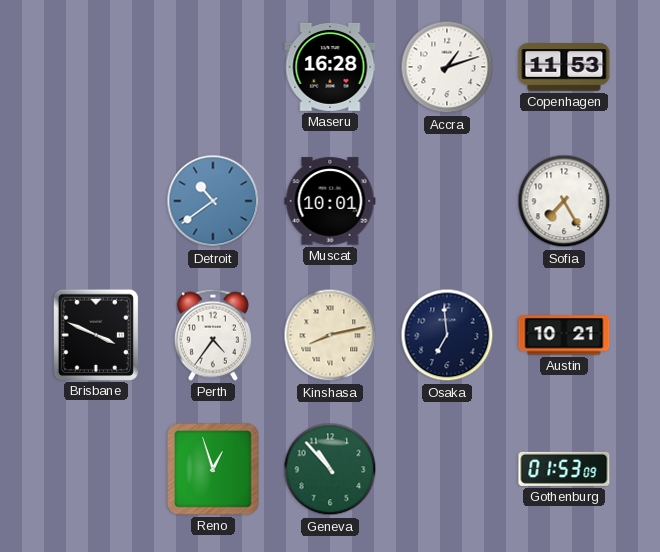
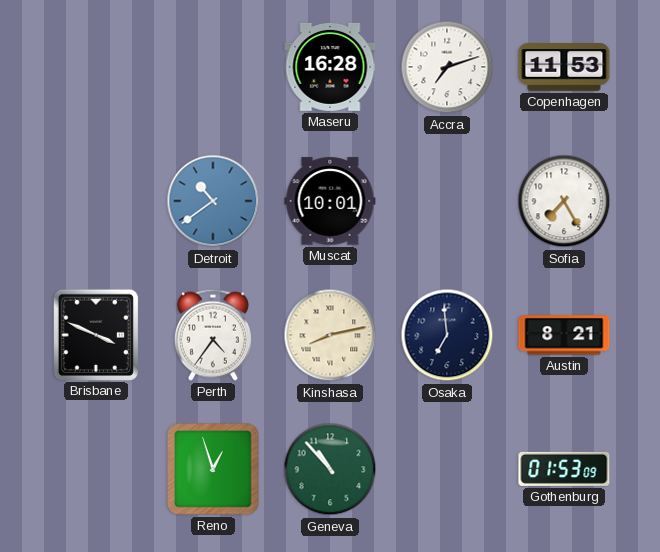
Accra: 1:12 -> 7:12
Austin: 10:21 -> 8:21
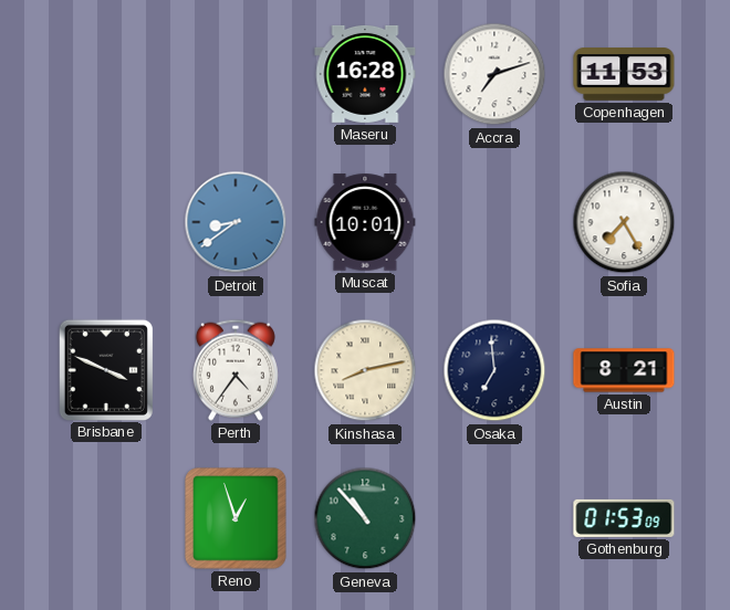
Detroit: 10:39 -> 8:39
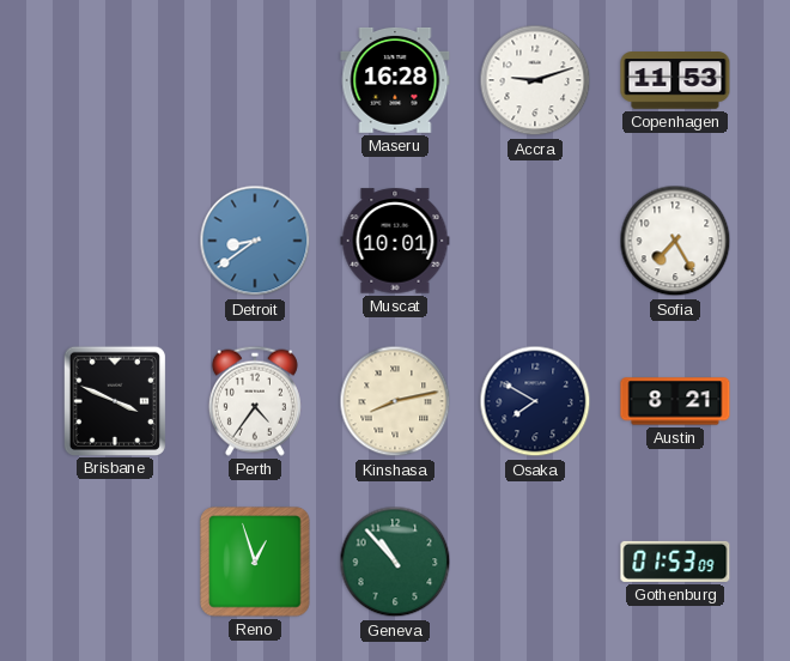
Accra: 7:12 -> 9:12
Osaka: 6:59 -> 7:50
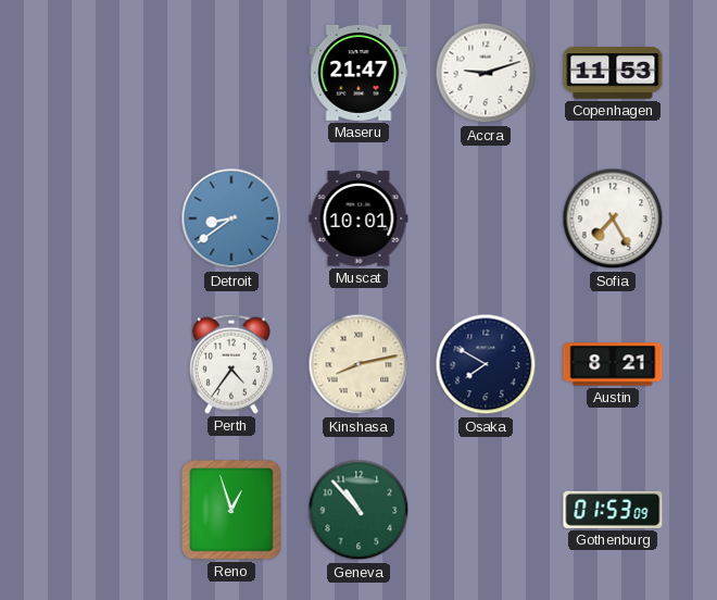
Maseru: 16:28 -> 21:47
Brisbane: 3:49 -> none
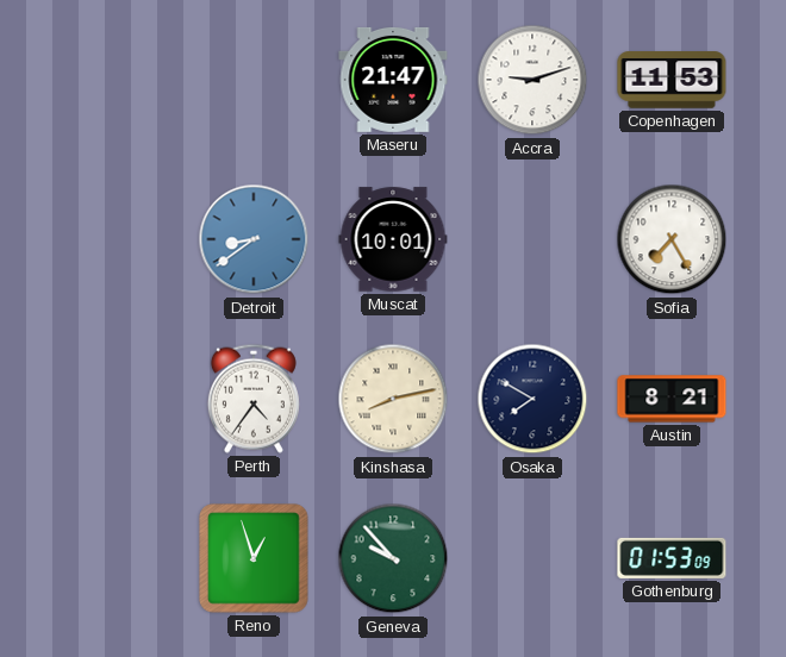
Geneva: 10:53 -> 9:53
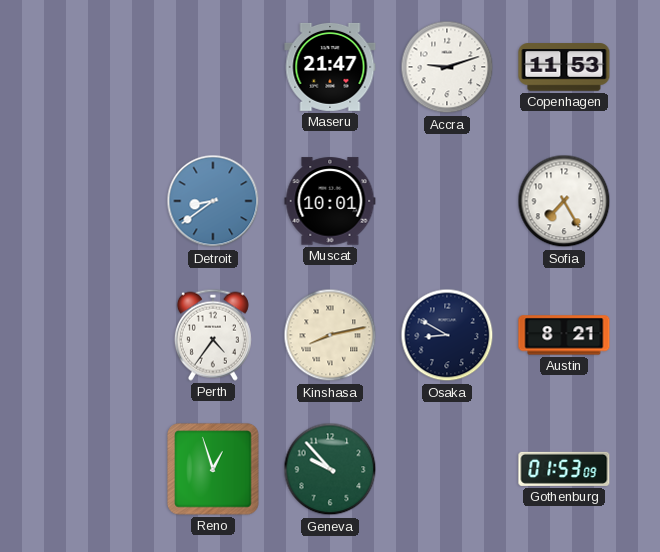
Osaka: 7:50 -> 8:50
